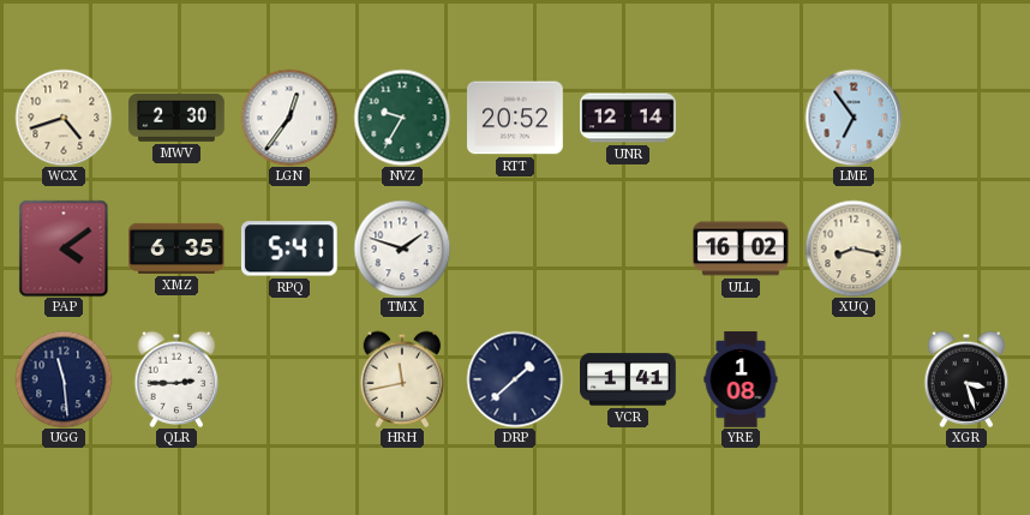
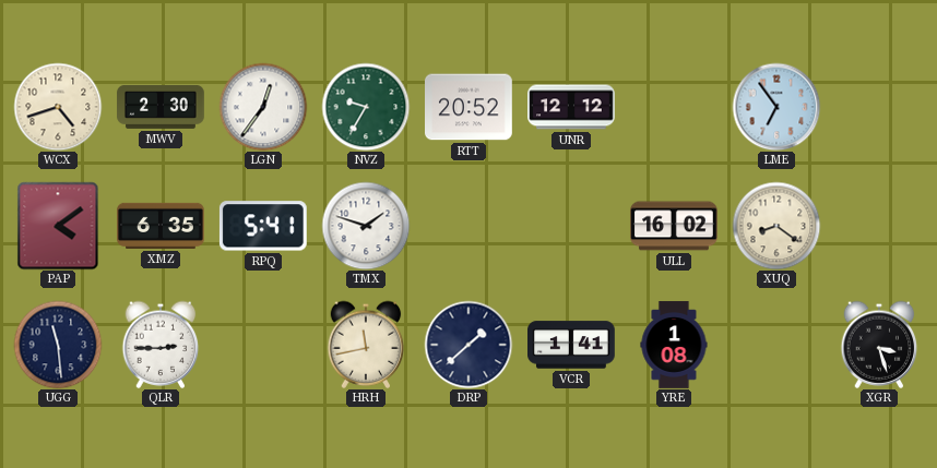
UNR: 12:14 -> 12:12
XUQ: 8:17 -> 8:21
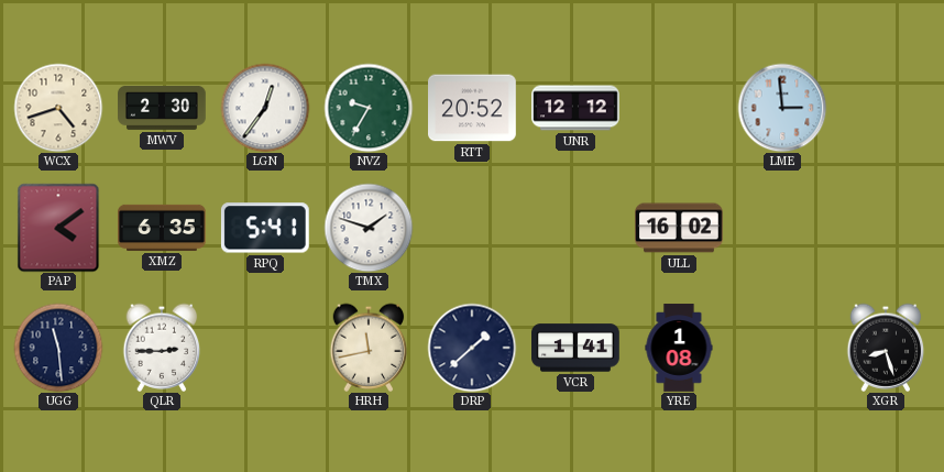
LME: 6:54 -> 2:59
XUQ: 8:21 -> none
XGR: 3:27 -> 8:27
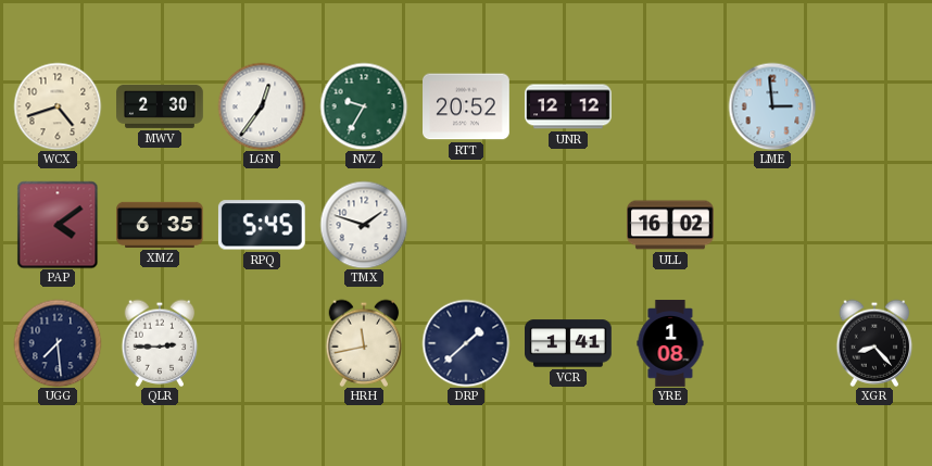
RPQ: 5:41 -> 5:45
UGG: 11:29 -> 7:29
XGR: 8:27 -> 8:23
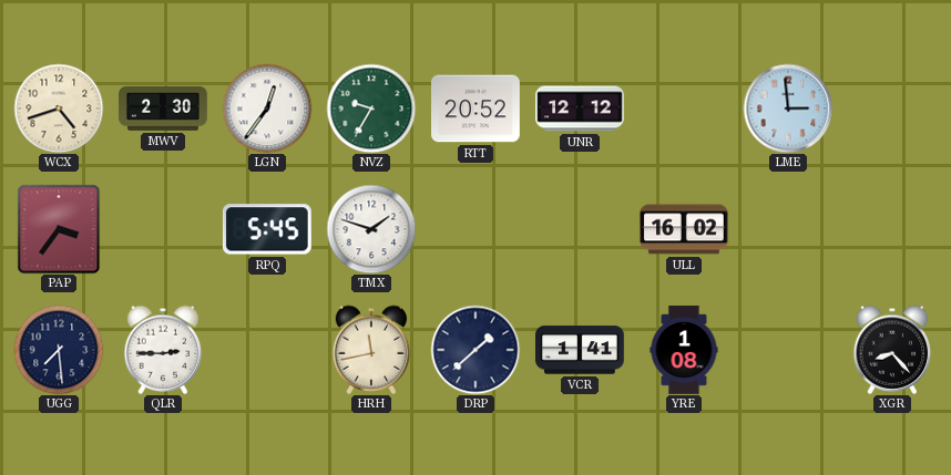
PAP: 4:09 -> 3:36
XMZ: 6:35 -> none
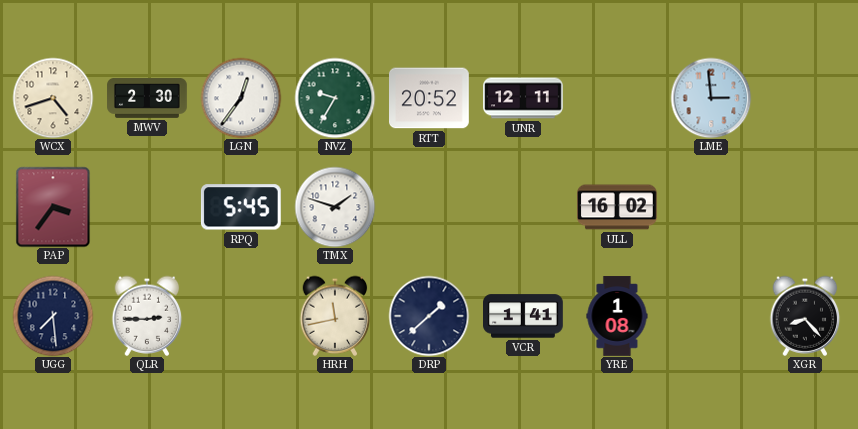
UNR: 12:12 -> 12:11
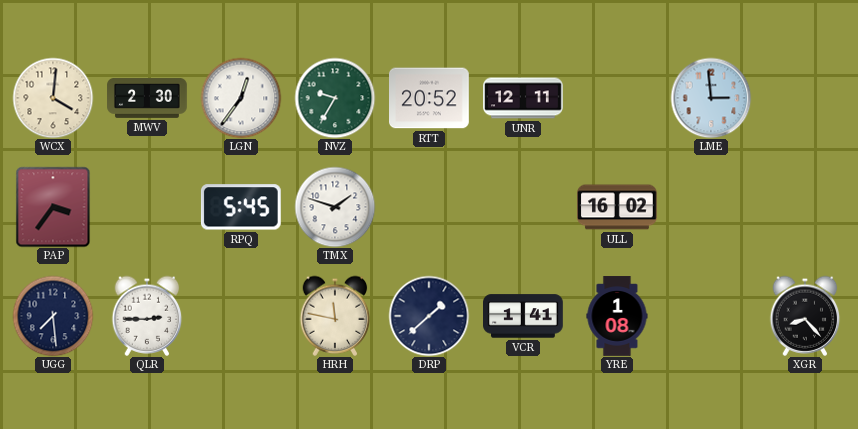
WCX: 4:42 -> 4:01
HRH: 11:43 -> 11:47
